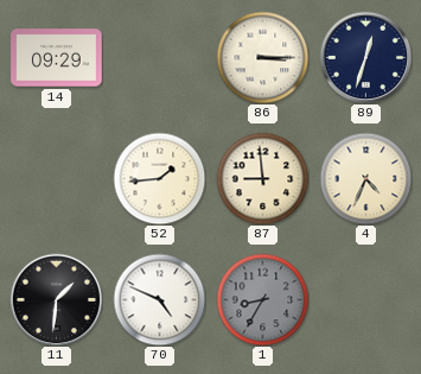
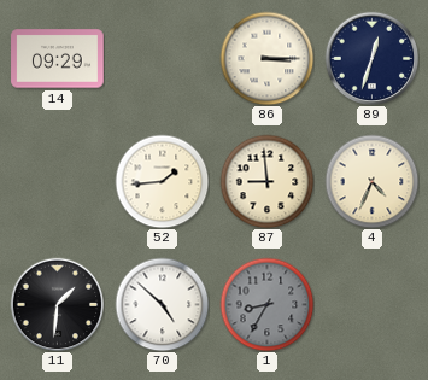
70: 4:49 -> 4:52
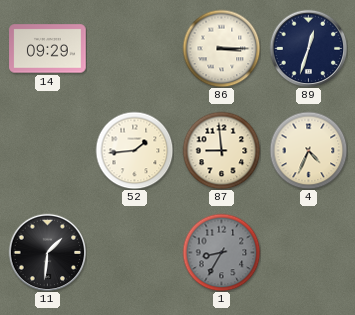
70: 4:52 -> none
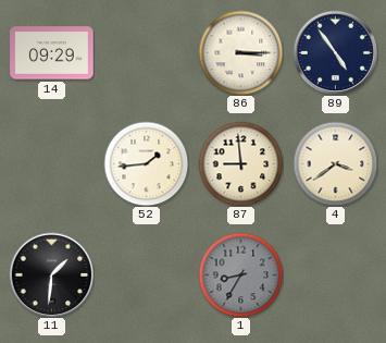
89: 12:33 -> 4:54
4: 4:34 -> 3:39
